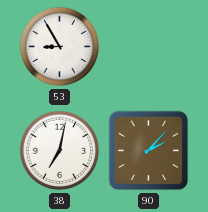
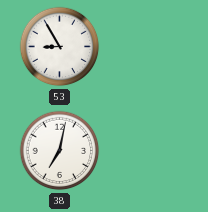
90: 2:07 -> none
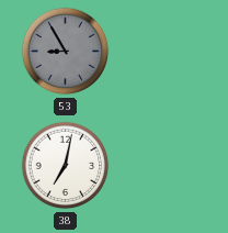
53 dial: white -> grey
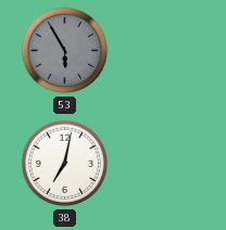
53: 8:55 -> 5:55
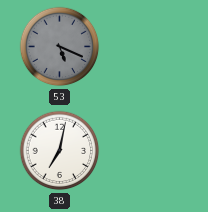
53: 5:55 -> 5:19
